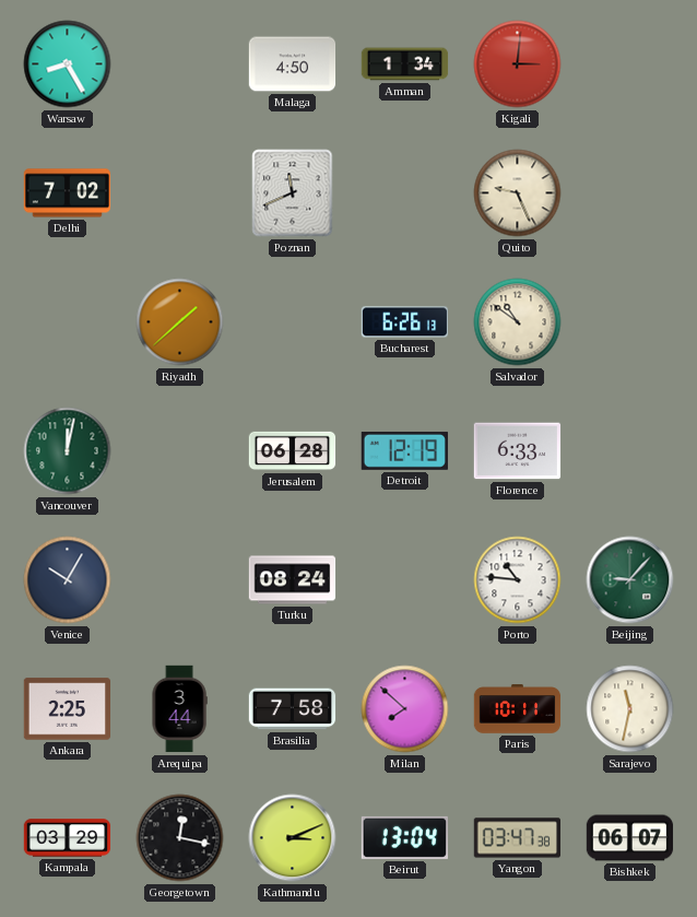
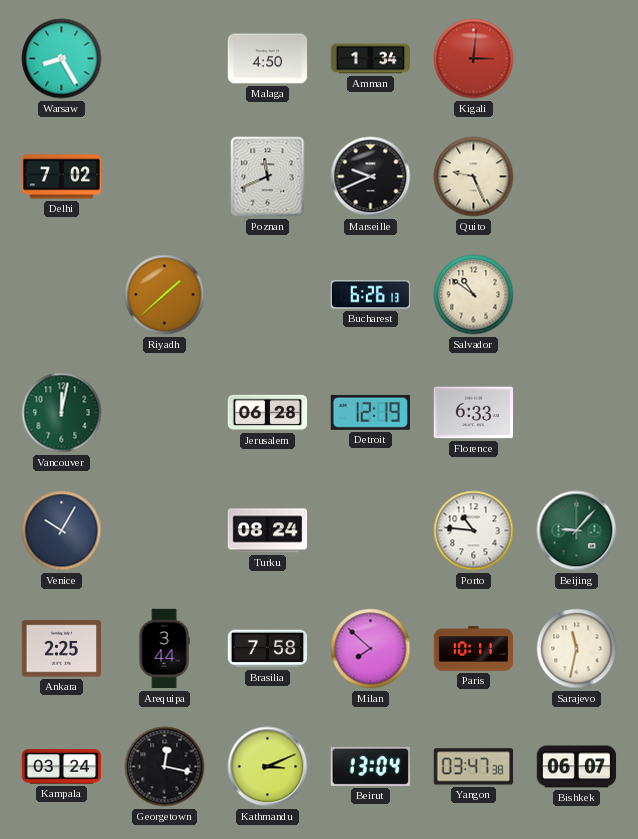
Marseille: none -> 9:41
Kampala: 03:29 -> 03:24
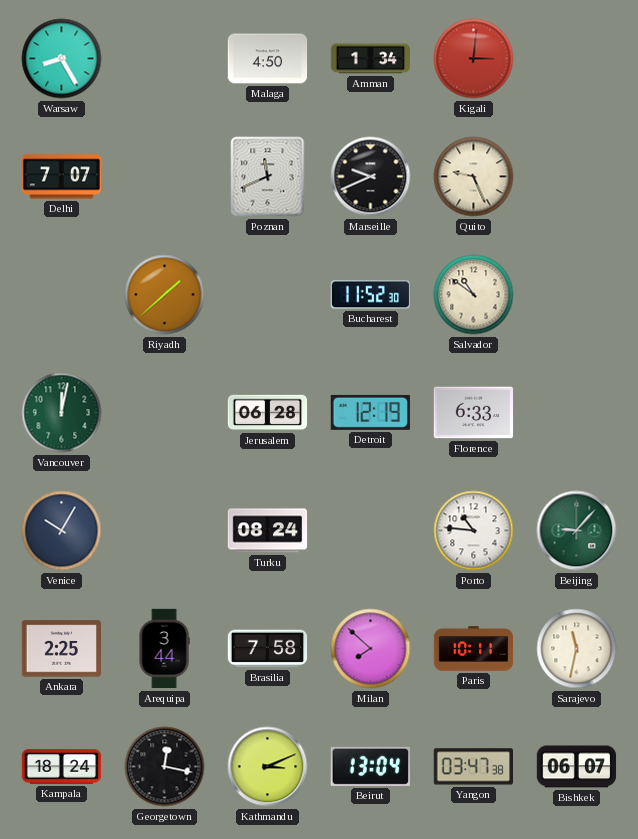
Delhi: 7:02 -> 7:07
Bucharest: 6:26 -> 11:52
Kampala: 03:24 -> 18:24
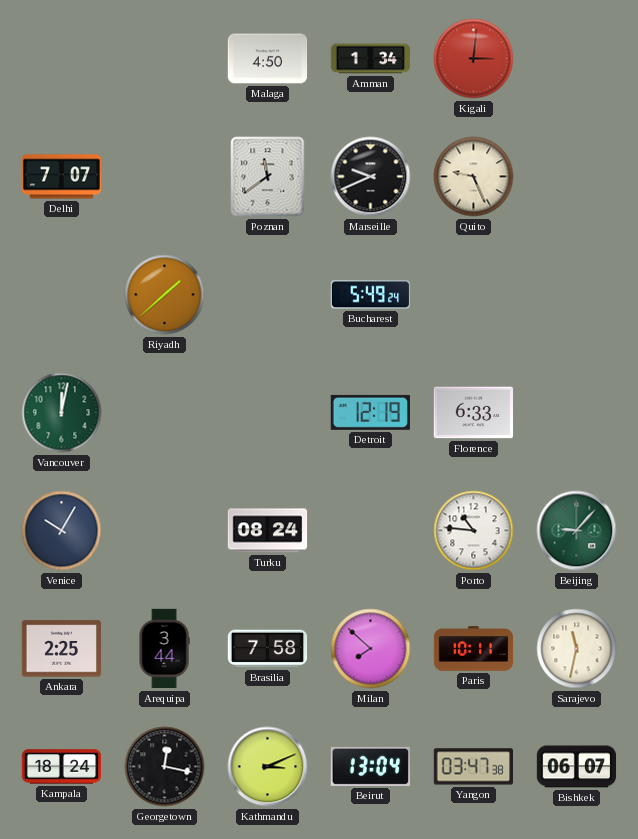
Warsaw: 8:25 -> none
Poznan: 11:41 -> 11:39
Bucharest: 11:52 -> 5:49
Salvador: 10:51 -> none
Jerusalem: 06:28 -> none
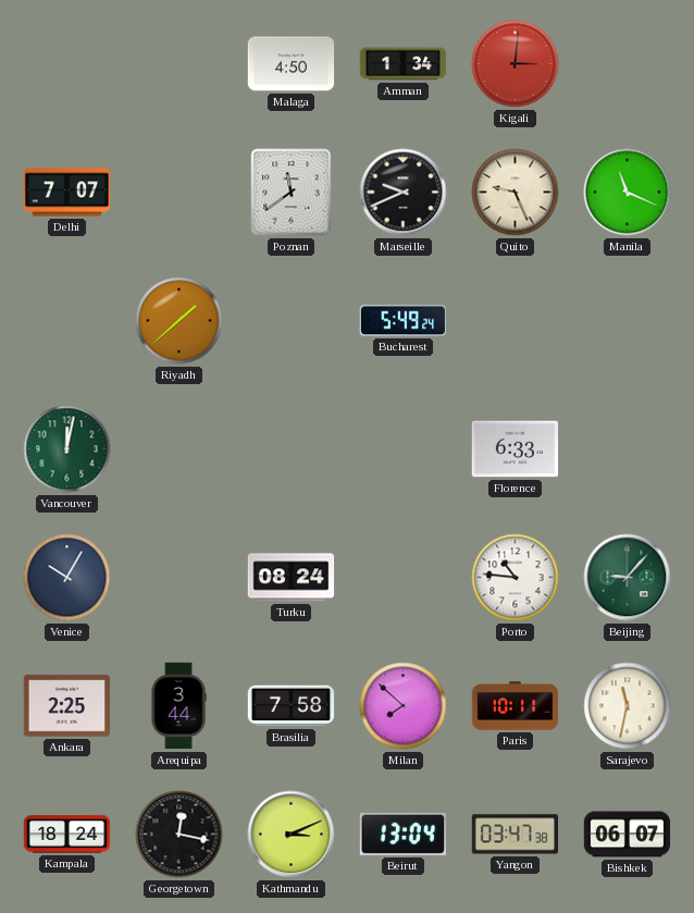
Manila: none -> 11:19
Detroit: 12:19 -> none
